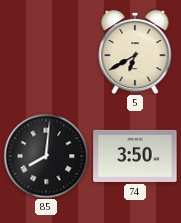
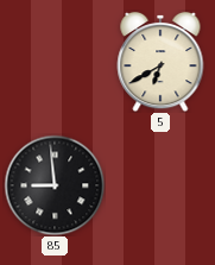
85: 8:01 -> 8:59
74: 3:50 -> none
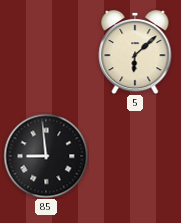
5: 6:40 -> 6:08
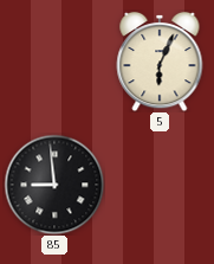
5: 6:08 -> 6:04
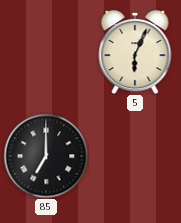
85: 8:59 -> 7:00
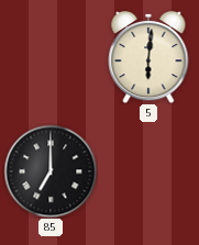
5: 6:04 -> 6:01
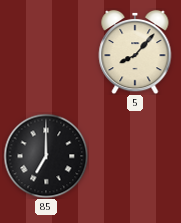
5: 6:01 -> 8:07
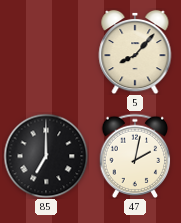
47: none -> 2:02
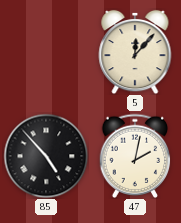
5: 8:07 -> 12:07
85: 7:00 -> 4:53
